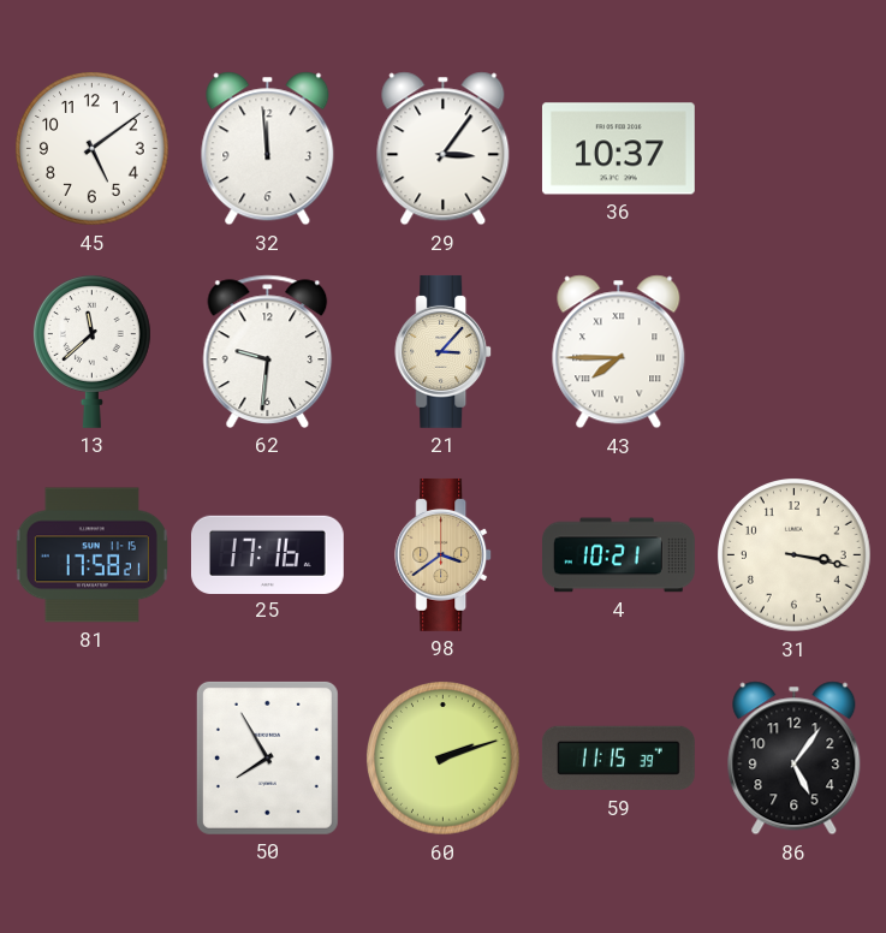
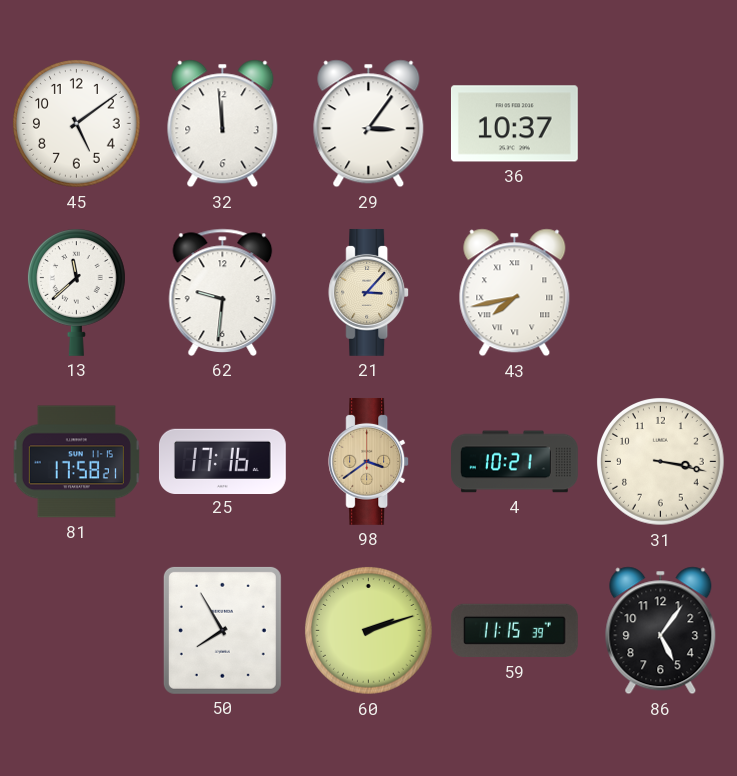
43: 7:45 -> 7:43
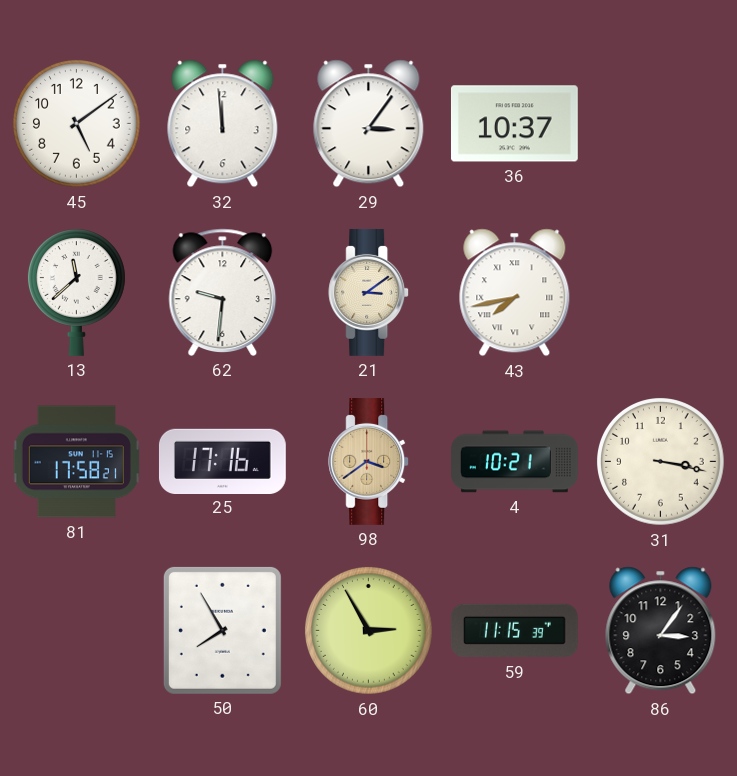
21: 3:07 -> 3:09
60: 2:12 -> 2:55
86: 5:06 -> 3:06
